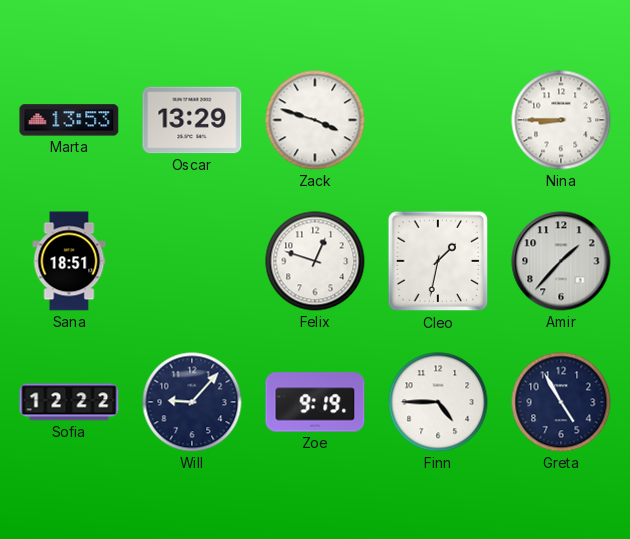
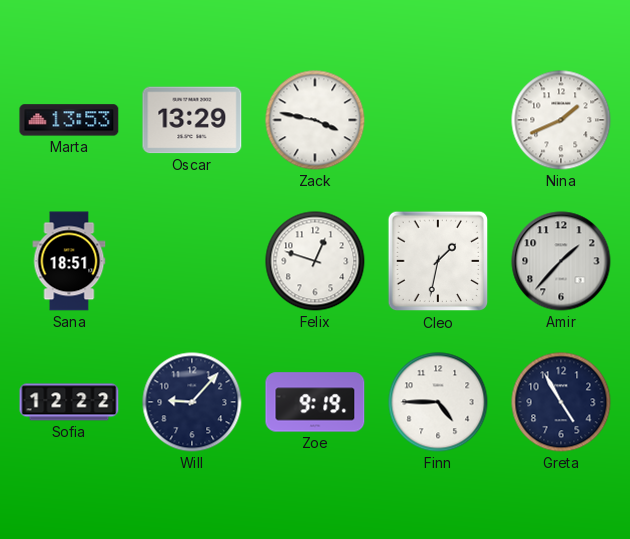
Zack: 3:48 -> 3:47
Nina: 8:45 -> 1:41
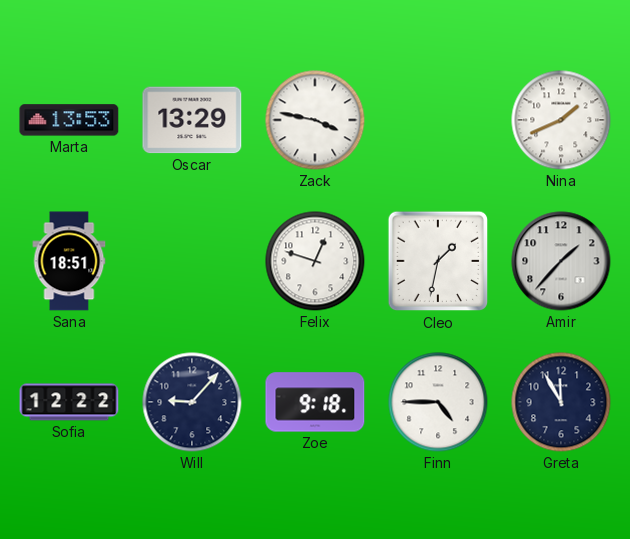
Zoe: 9:19 -> 9:18
Greta: 4:55 -> 11:55
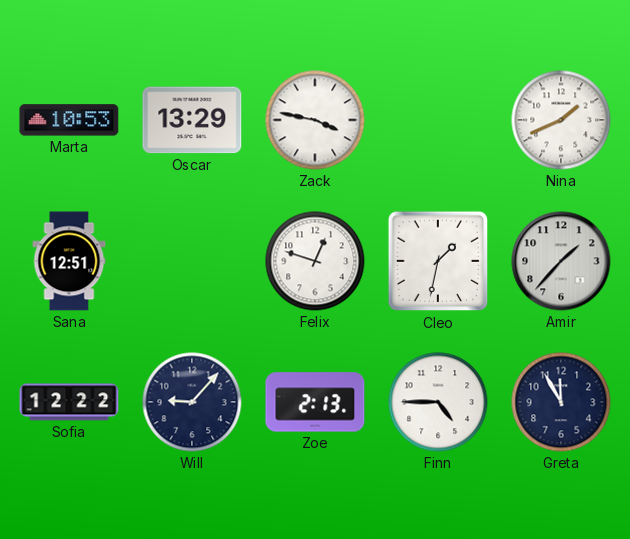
Marta: 13:53 -> 10:53
Sana: 18:51 -> 12:51
Zoe: 9:18 -> 2:13
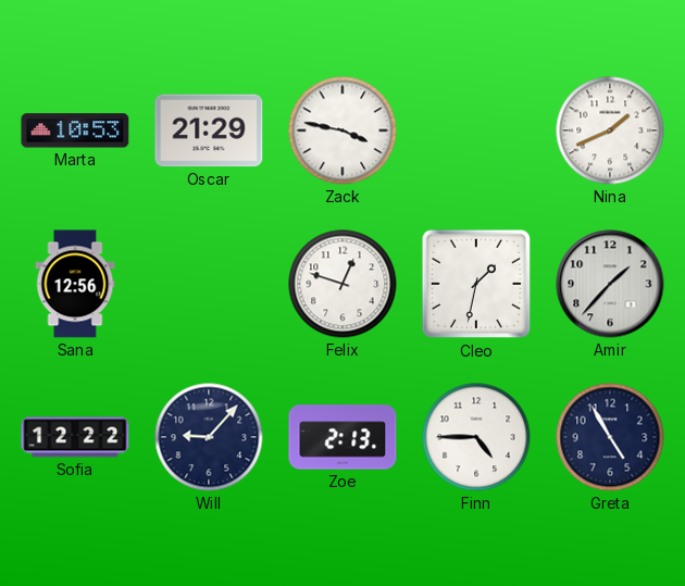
Oscar: 13:29 -> 21:29
Sana: 12:51 -> 12:56
Greta: 11:55 -> 4:55
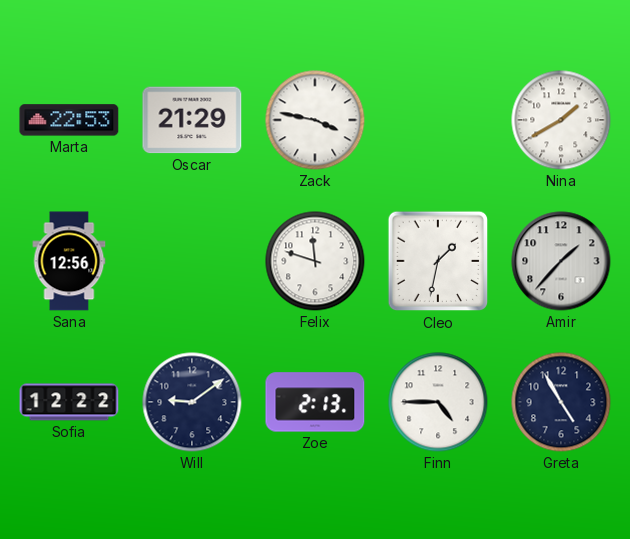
Marta: 10:53 -> 22:53
Nina: 1:41 -> 1:40
Felix: 12:48 -> 11:48
Will: 9:07 -> 9:09
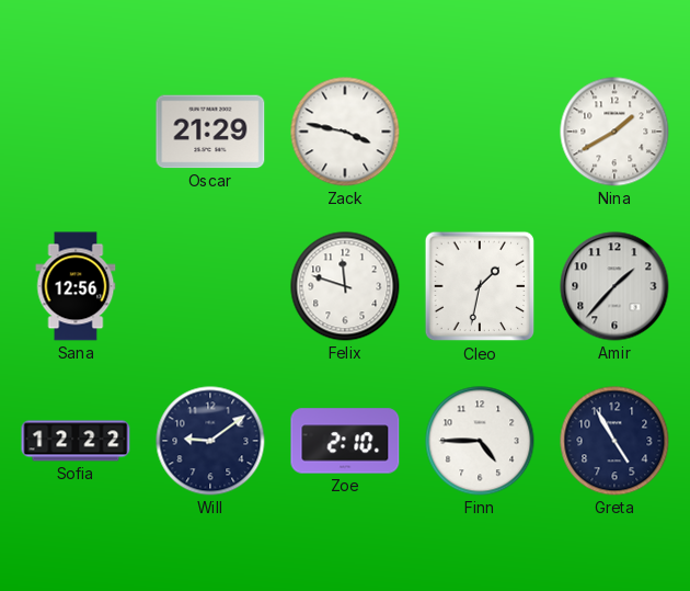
Marta: 22:53 -> none
Zoe: 2:13 -> 2:10
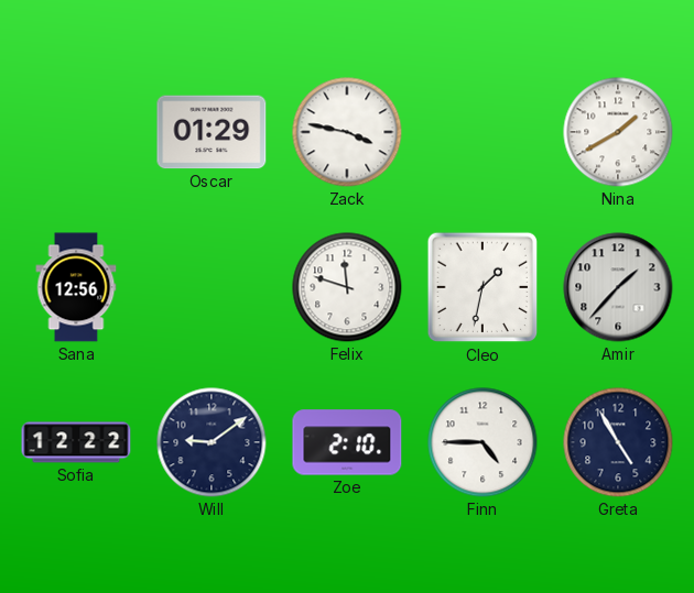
Oscar: 21:29 -> 01:29
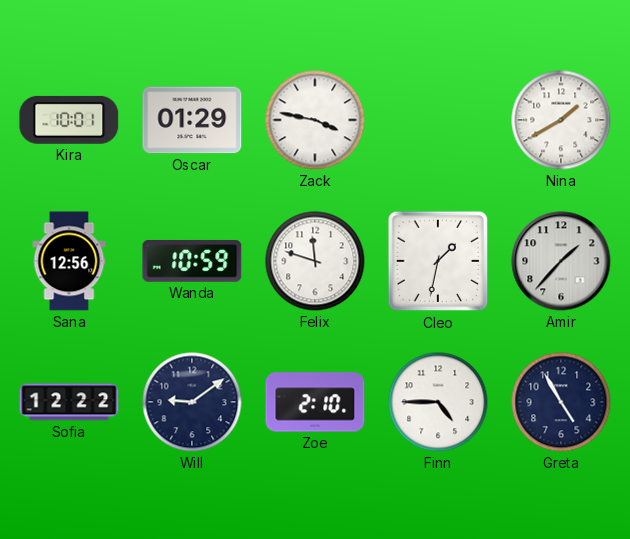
Kira: none -> 10:01
Wanda: none -> 10:59
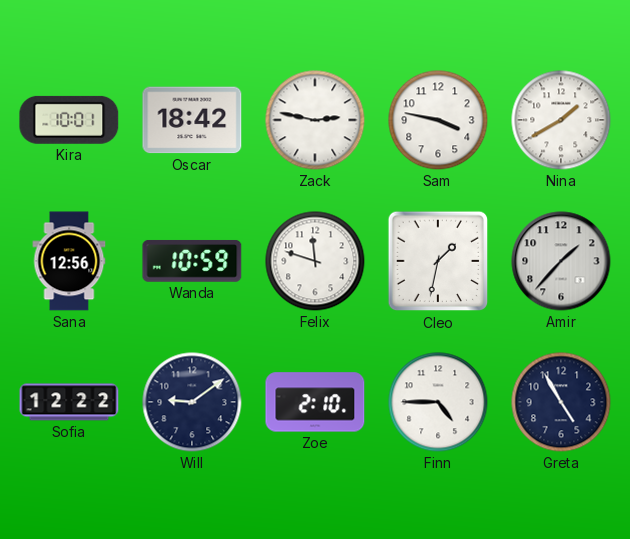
Oscar: 01:29 -> 18:42
Zack: 3:47 -> 2:47
Sam: none -> 3:47
